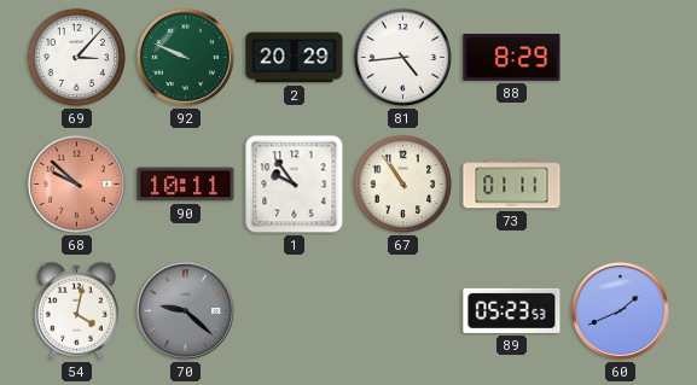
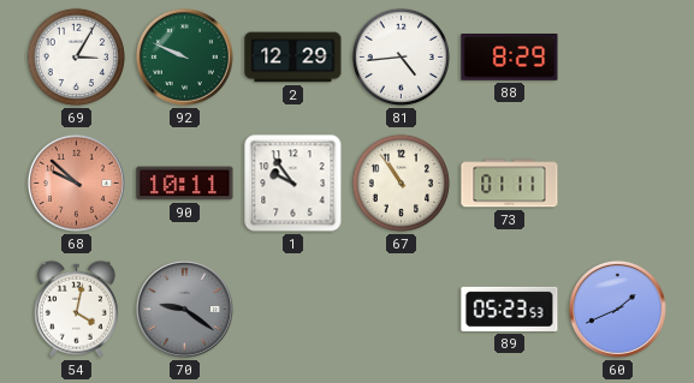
69: 3:07 -> 3:05
2: 20:29 -> 12:29
70: 9:22 -> 9:21
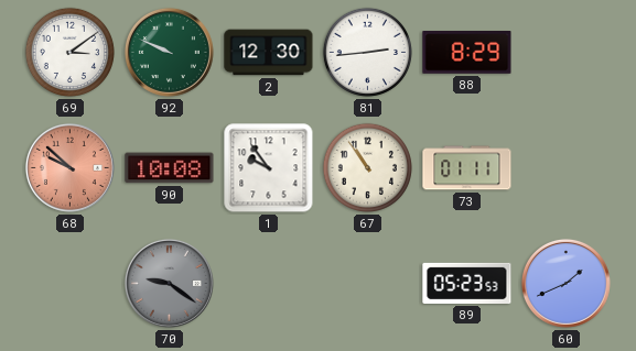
69: 3:05 -> 3:09
2: 12:29 -> 12:30
81: 4:44 -> 2:44
90: 10:11 -> 10:08
54: 4:02 -> none
